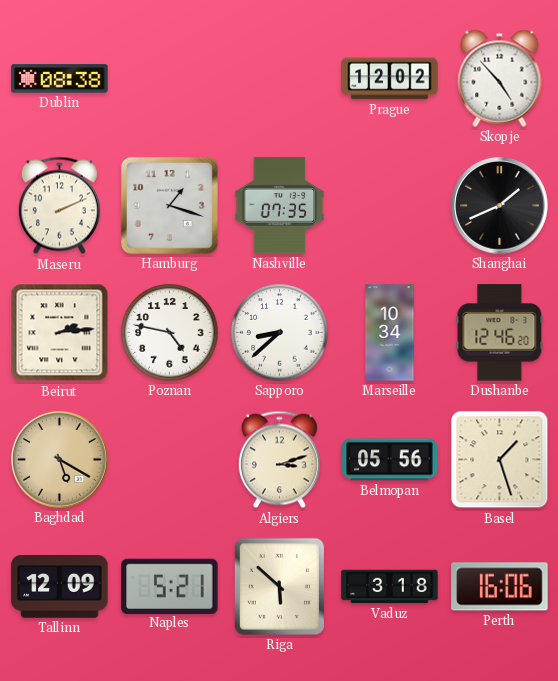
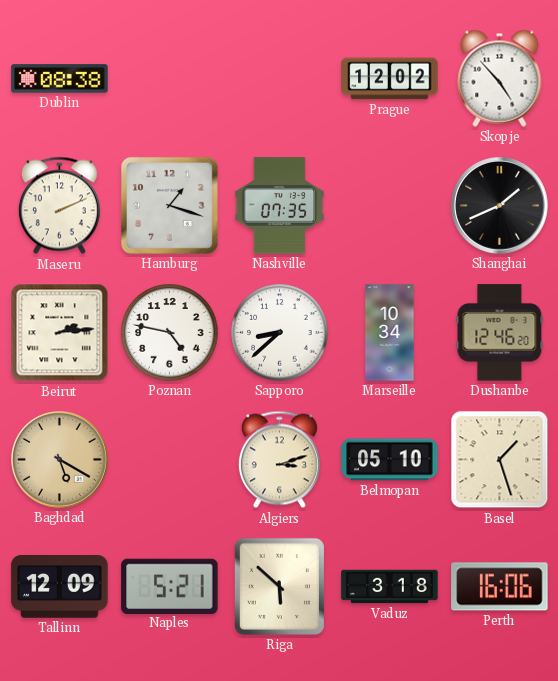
Belmopan: 05:56 -> 05:10
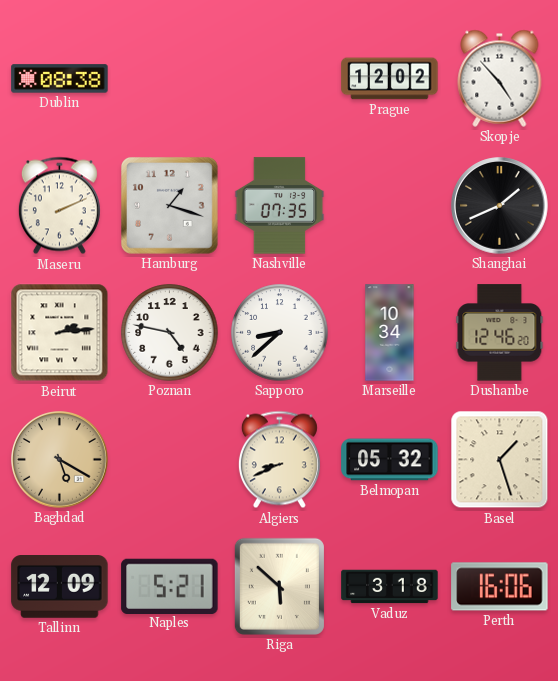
Algiers: 3:12 -> 8:41
Belmopan: 05:10 -> 05:32
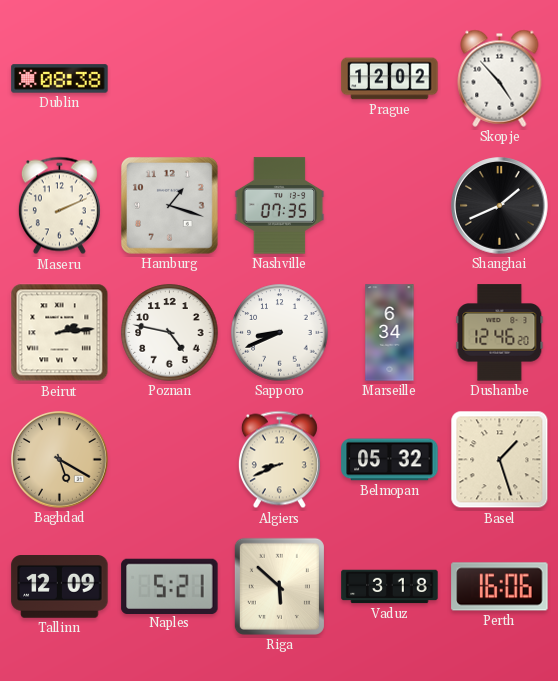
Sapporo: 8:38 -> 8:41
Marseille: 10:34 -> 6:34
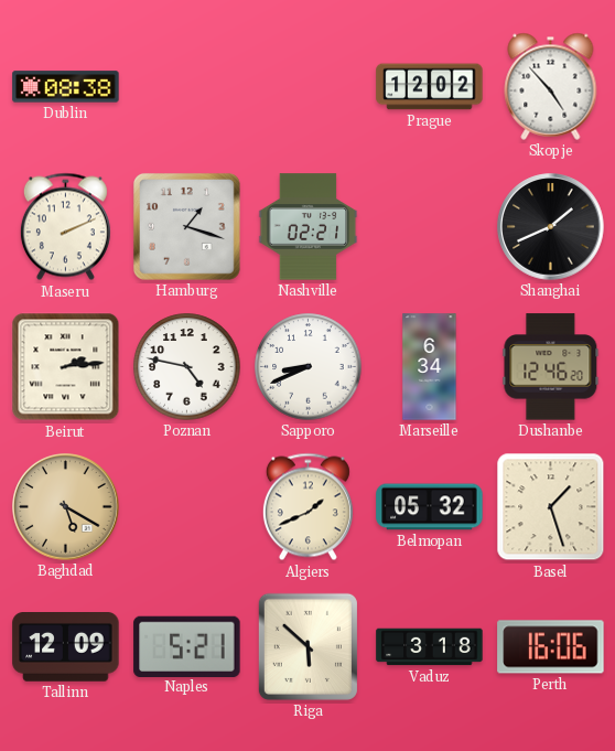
Nashville: 07:35 -> 02:21
Algiers: 8:41 -> 1:41
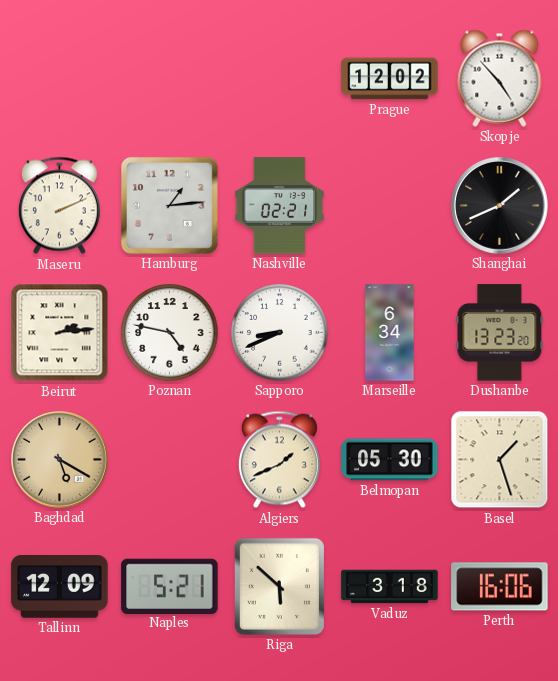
Dublin: 08:38 -> none
Hamburg: 1:18 -> 1:14
Dushanbe: 12:46 -> 13:23
Belmopan: 05:32 -> 05:30
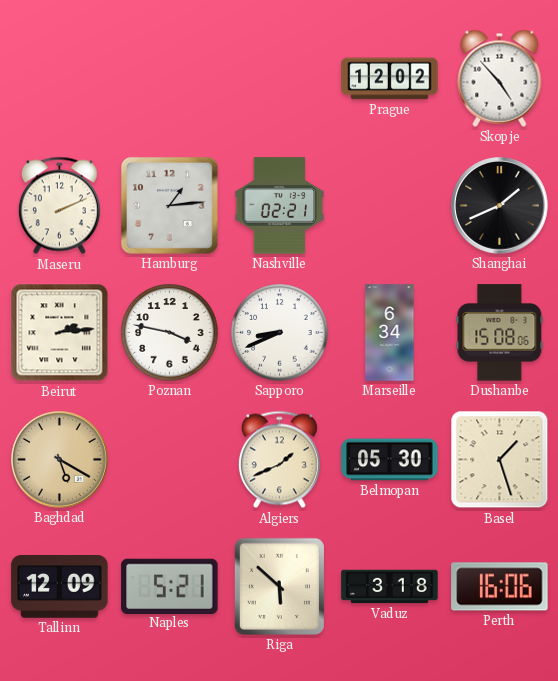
Poznan: 4:47 -> 3:47
Dushanbe: 13:23 -> 15:08
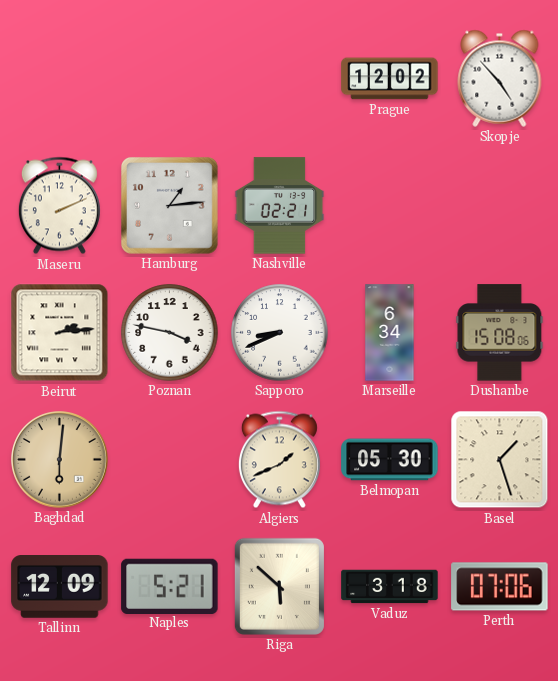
Shanghai: 1:41 -> none
Baghdad: 5:20 -> 6:01
Perth: 16:06 -> 07:06
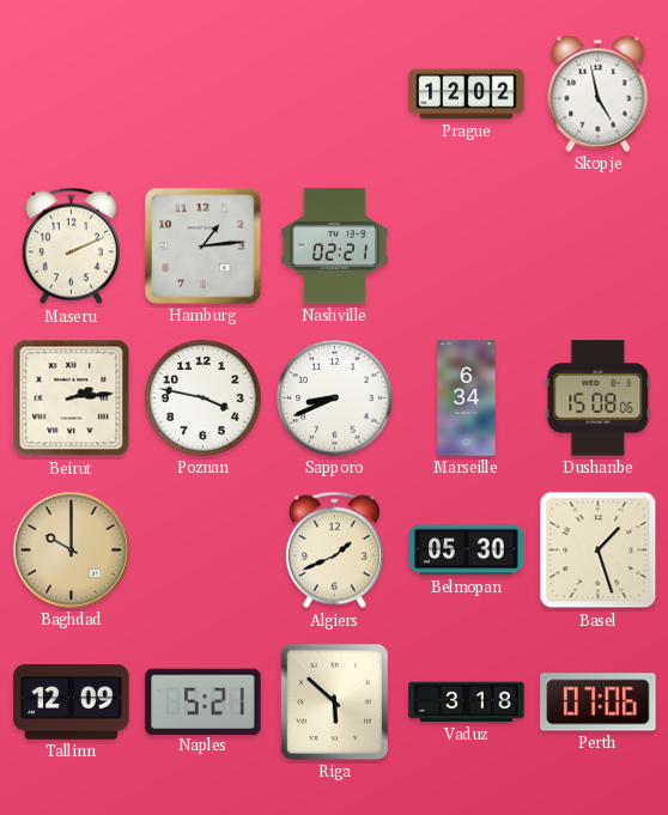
Skopje: 4:53 -> 4:58
Baghdad: 6:01 -> 10:00
